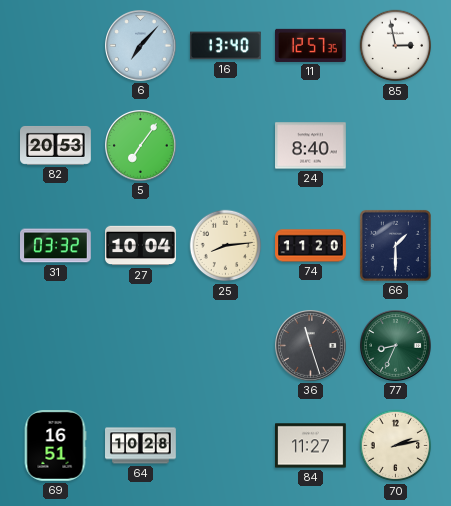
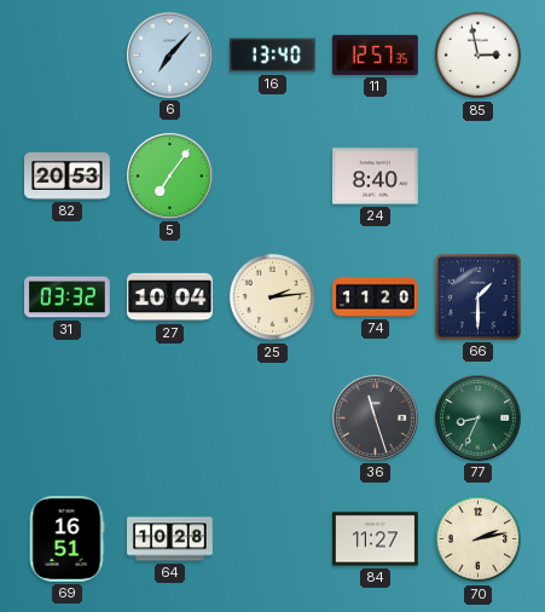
25: 8:14 -> 2:14
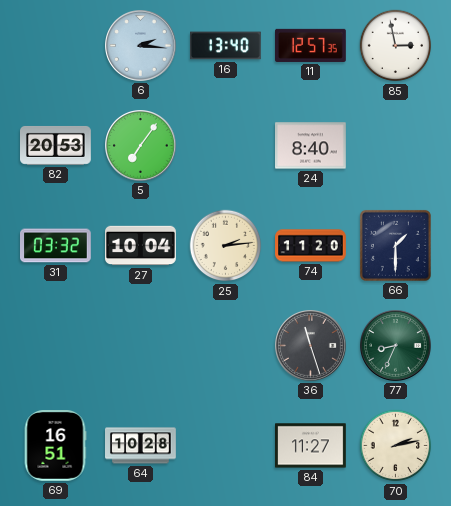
6: 7:07 -> 2:16
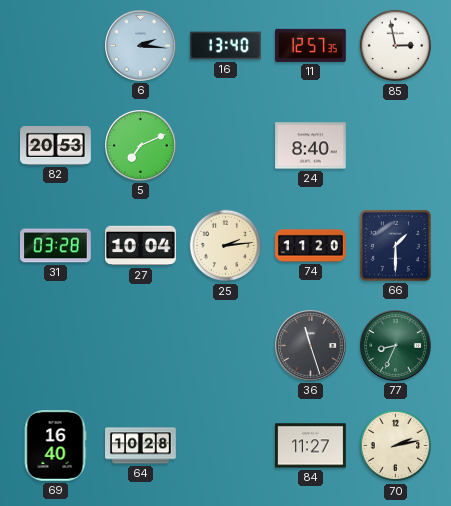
5: 7:06 -> 7:11
31: 03:32 -> 03:28
69: 16:51 -> 16:40
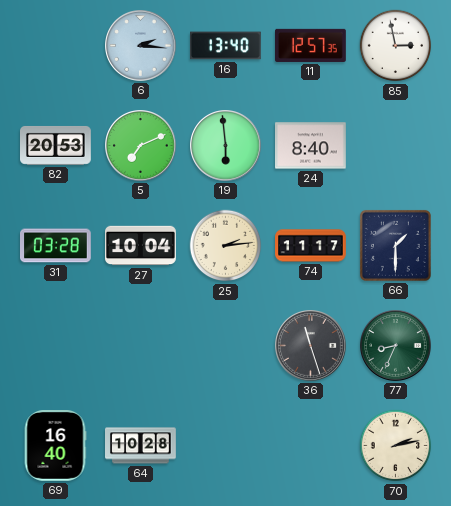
19: none -> 5:59
74: 11:20 -> 11:17
84: 11:27 -> none
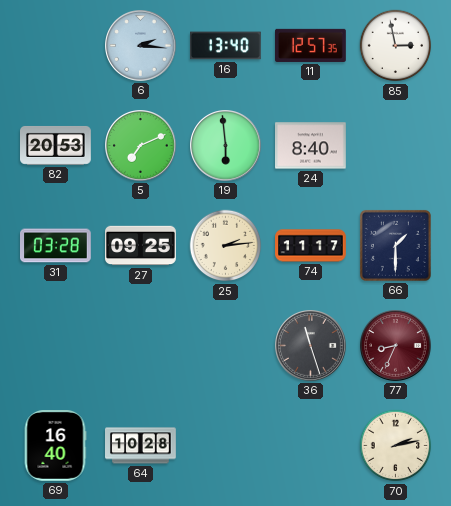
27: 10:04 -> 09:25
77 dial: green -> burgundy
